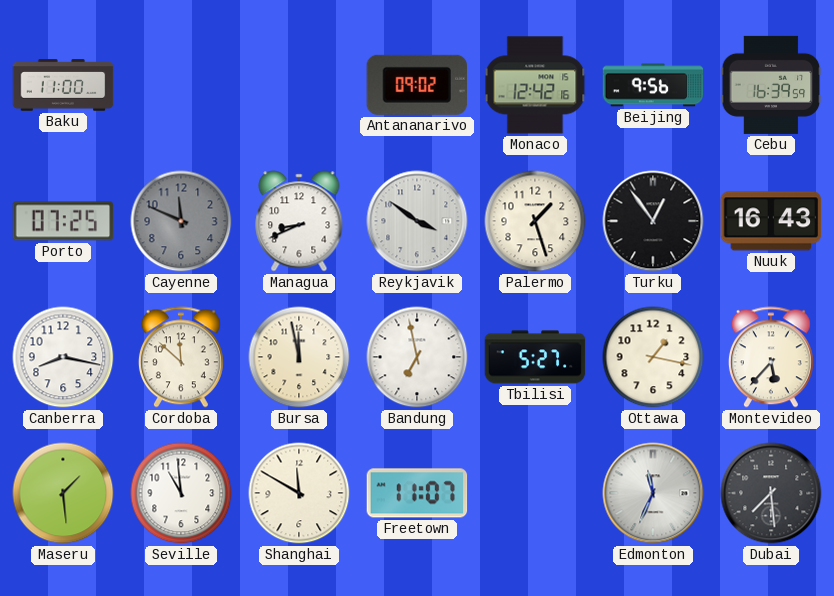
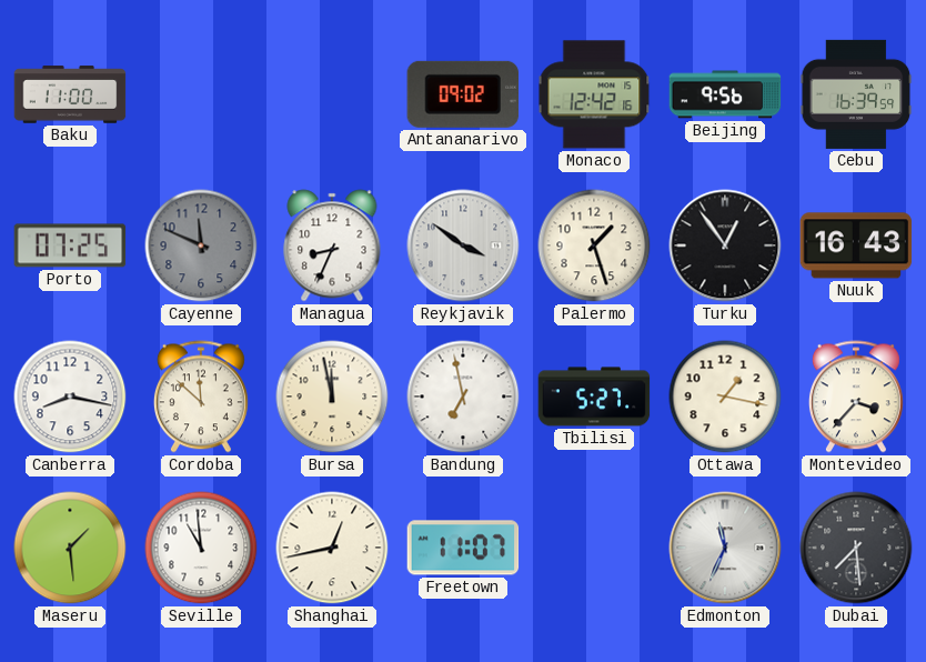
Managua: 8:41 -> 8:34
Montevideo: 5:37 -> 3:37
Shanghai: 11:50 -> 12:43
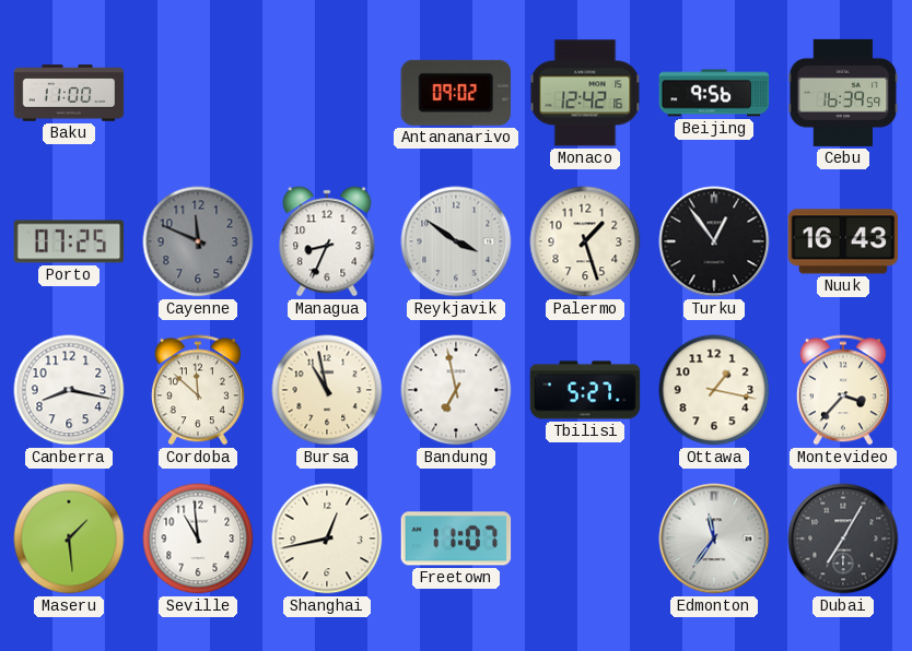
Bursa: 11:58 -> 10:58
Edmonton: 11:34 -> 11:36
Dubai: 7:29 -> 7:05
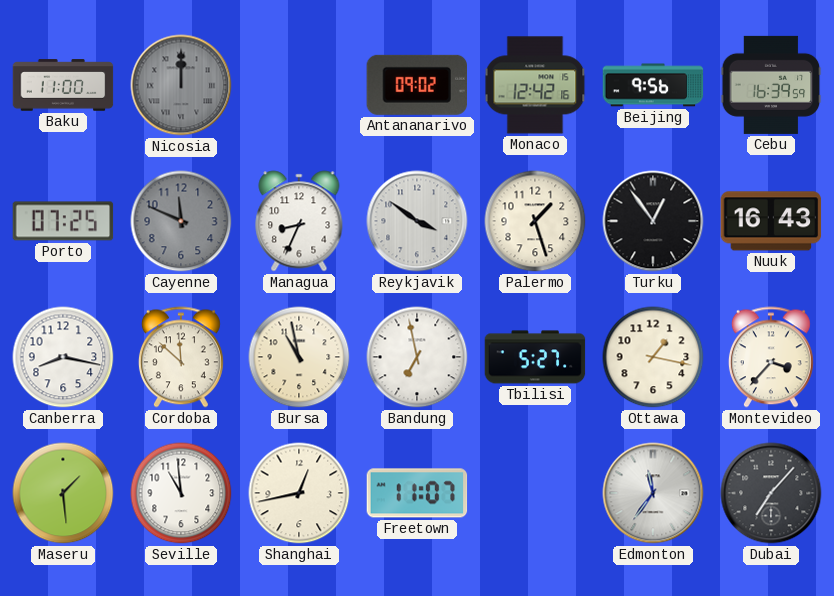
Nicosia: none -> 12:00
Dubai: 7:05 -> 7:07
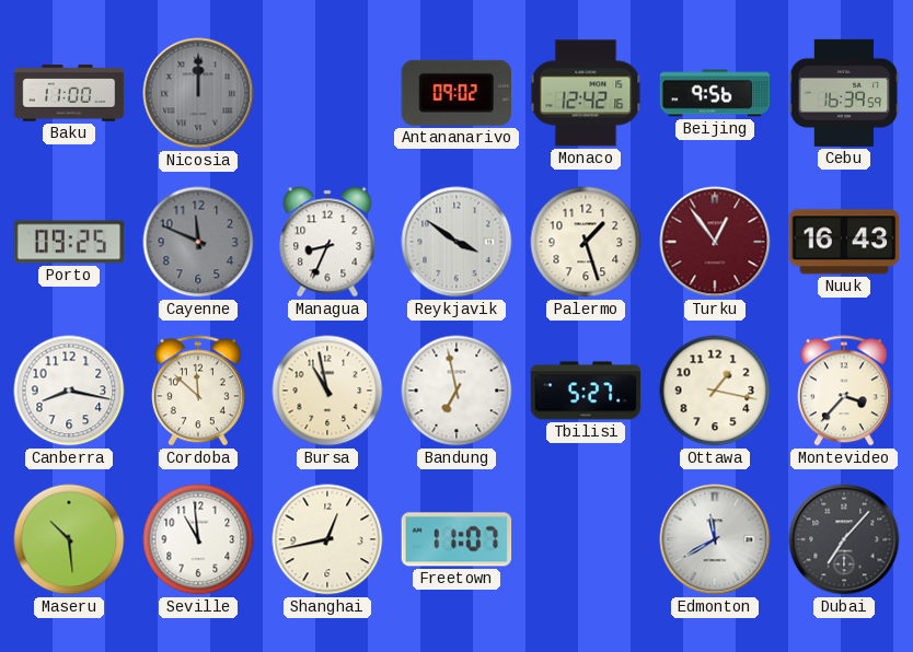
Porto: 07:25 -> 09:25
Turku dial: black -> burgundy
Maseru: 1:29 -> 10:29
Edmonton: 11:36 -> 11:40
